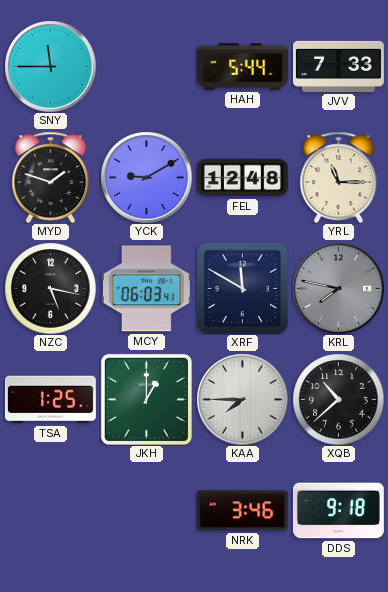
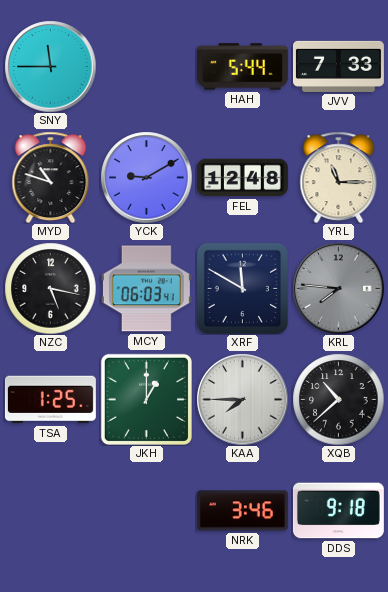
MYD: 1:48 -> 10:48
KRL: 7:47 -> 7:46
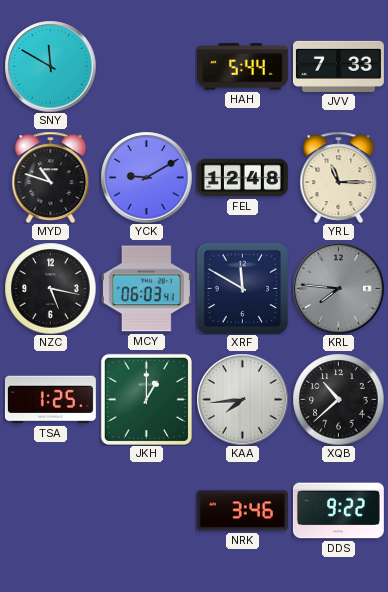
SNY: 11:45 -> 11:50
KAA: 7:45 -> 7:44
DDS: 9:18 -> 9:22
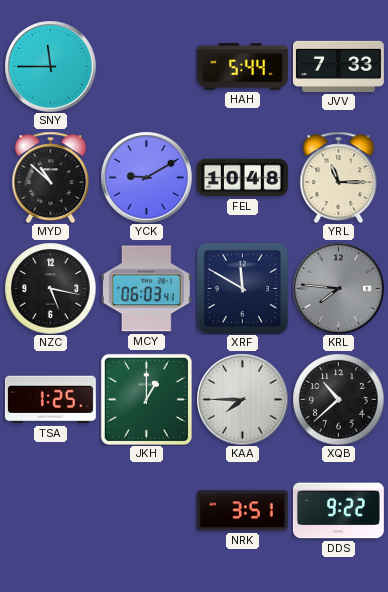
SNY: 11:50 -> 11:45
MYD: 10:48 -> 10:52
FEL: 12:48 -> 10:48
KAA: 7:44 -> 7:45
NRK: 3:46 -> 3:51
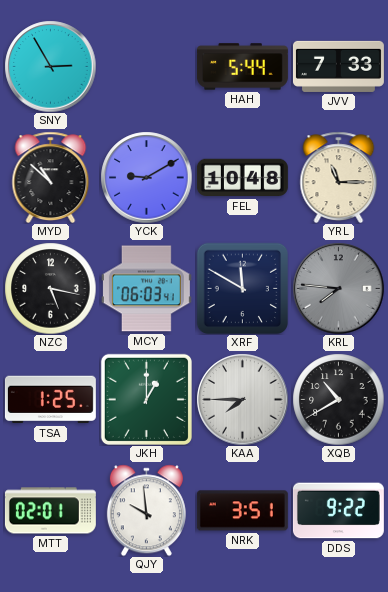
SNY: 11:45 -> 2:55
XQB: 10:38 -> 10:40
MTT: none -> 02:01
QJY: none -> 9:59
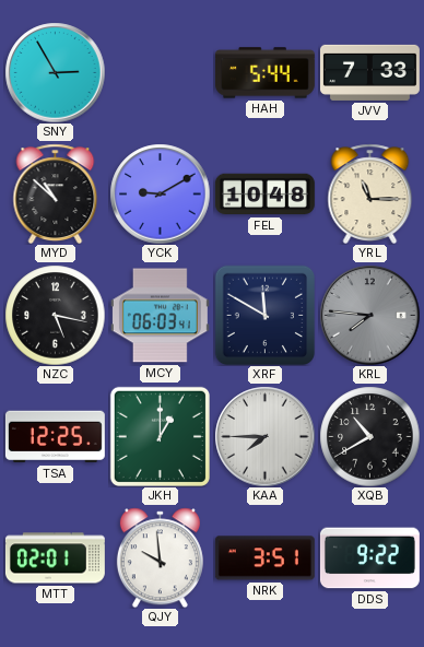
TSA: 1:25 -> 12:25
